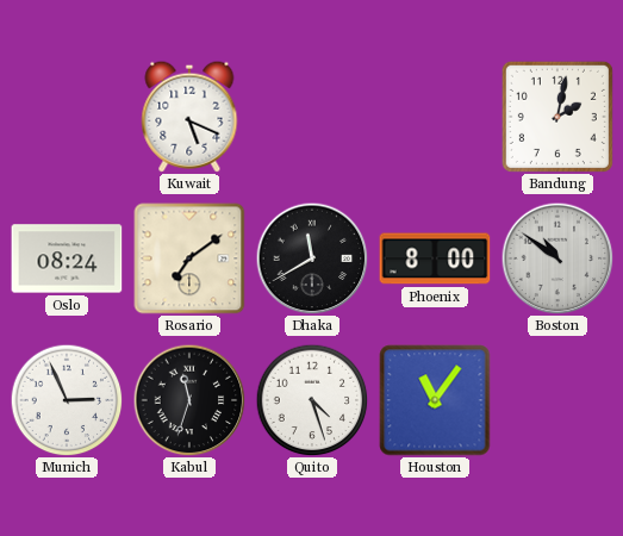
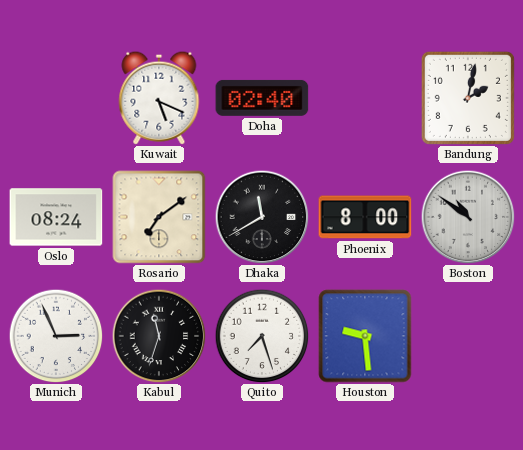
Doha: none -> 02:40
Quito: 4:27 -> 7:27
Houston: 11:06 -> 9:29
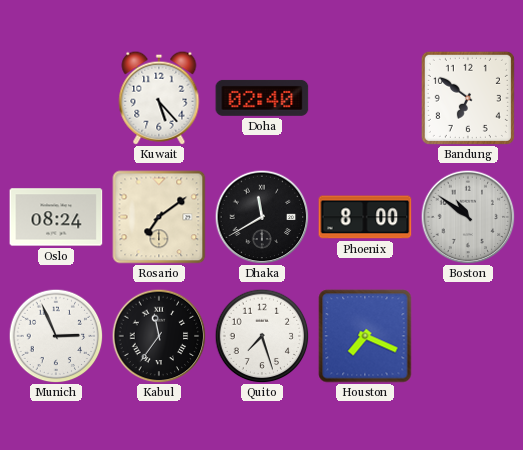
Kuwait: 5:19 -> 5:23
Bandung: 2:02 -> 6:51
Kabul: 11:33 -> 11:36
Houston: 9:29 -> 7:19
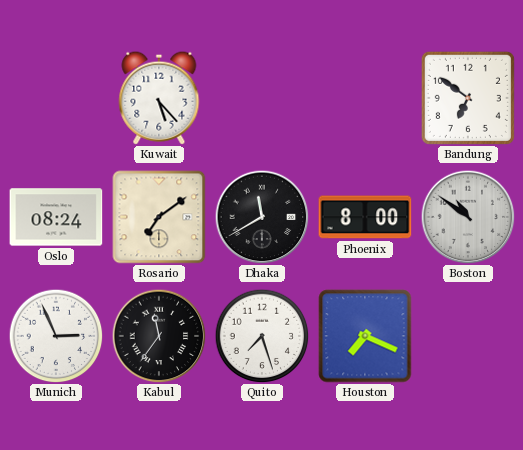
Doha: 02:40 -> none
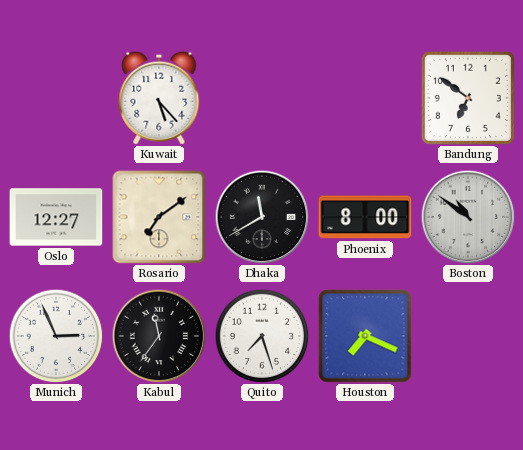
Oslo: 08:24 -> 12:27
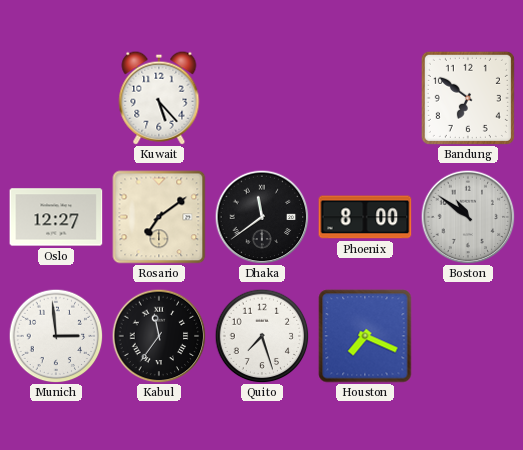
Dhaka: 11:40 -> 11:39
Munich: 2:56 -> 2:59
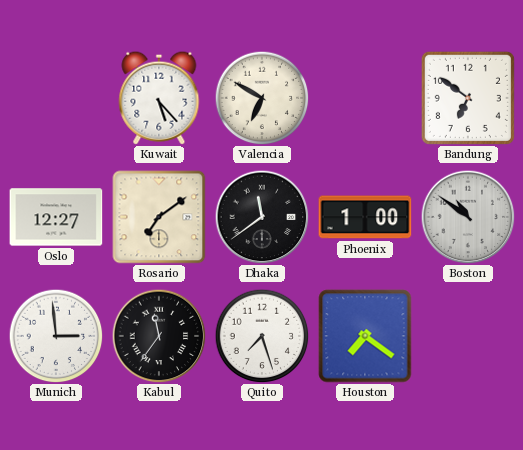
Valencia: none -> 6:50
Phoenix: 8:00 -> 1:00
Houston: 7:19 -> 7:21
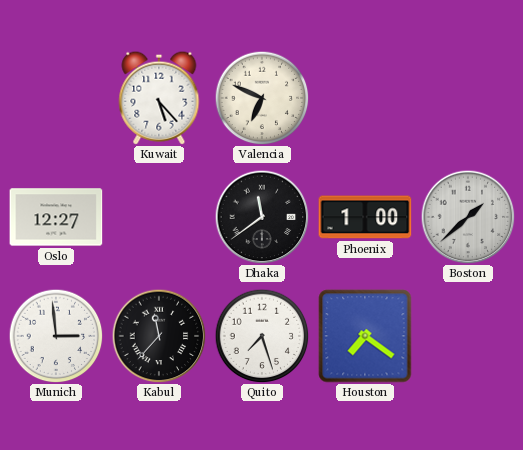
Valencia: 6:50 -> 6:49
Bandung: 6:51 -> none
Rosario: 7:09 -> none
Boston: 10:51 -> 1:38
Kabul: 11:36 -> 11:37
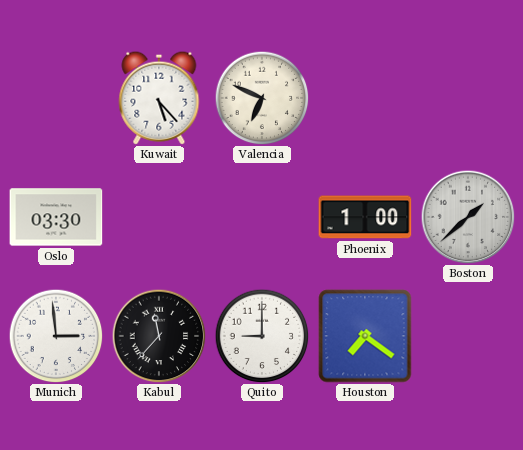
Oslo: 12:27 -> 03:30
Dhaka: 11:39 -> none
Quito: 7:27 -> 9:00
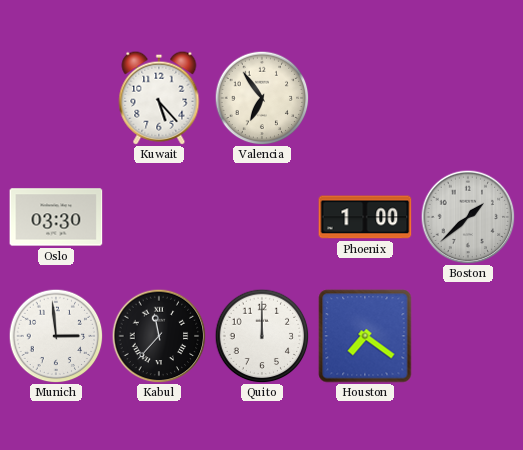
Valencia: 6:49 -> 6:54
Quito: 9:00 -> 12:00
